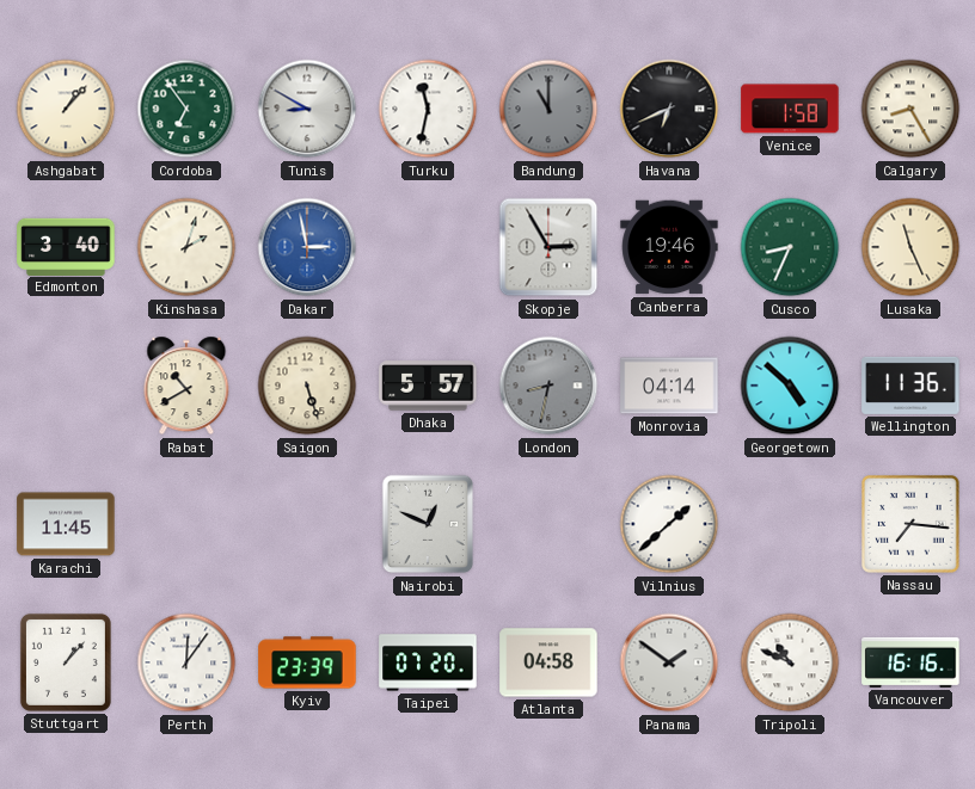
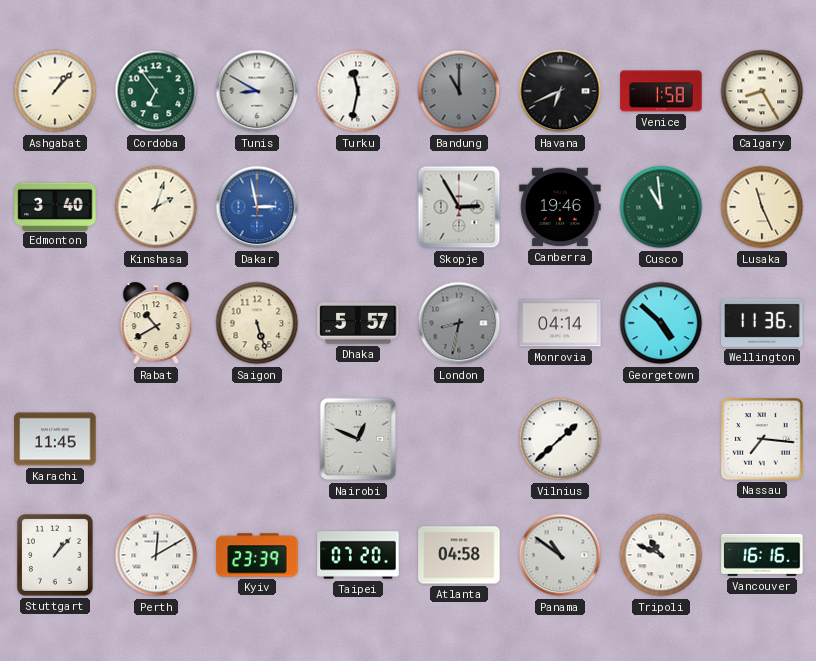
Cusco: 8:34 -> 10:59
Perth: 12:06 -> 12:10
Panama: 1:51 -> 10:51
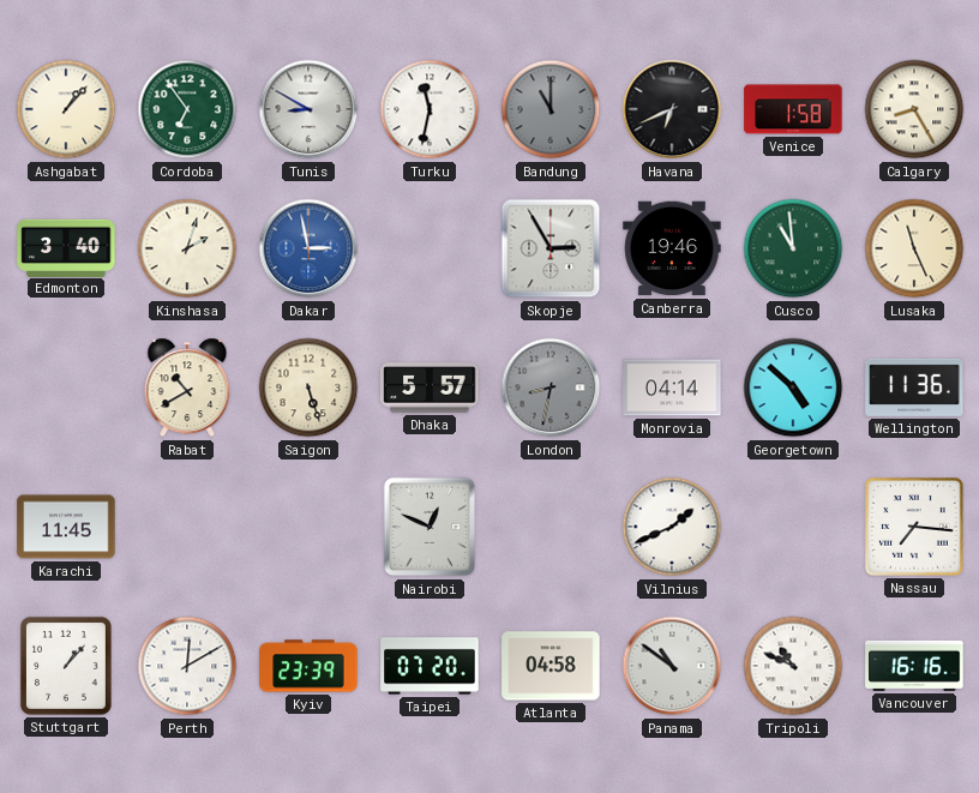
Vilnius: 1:38 -> 1:41
